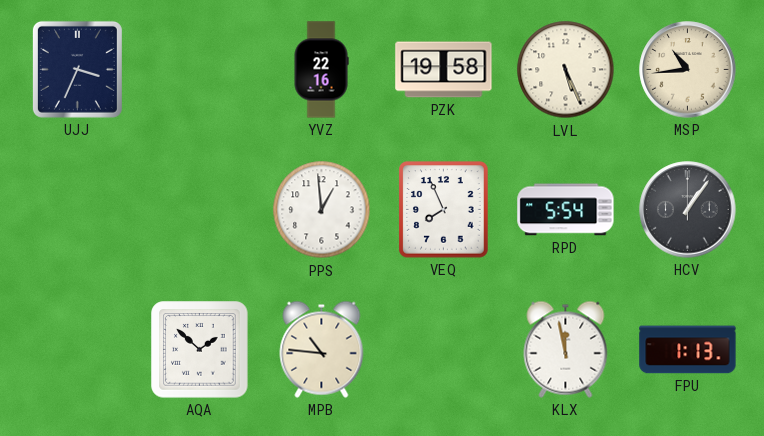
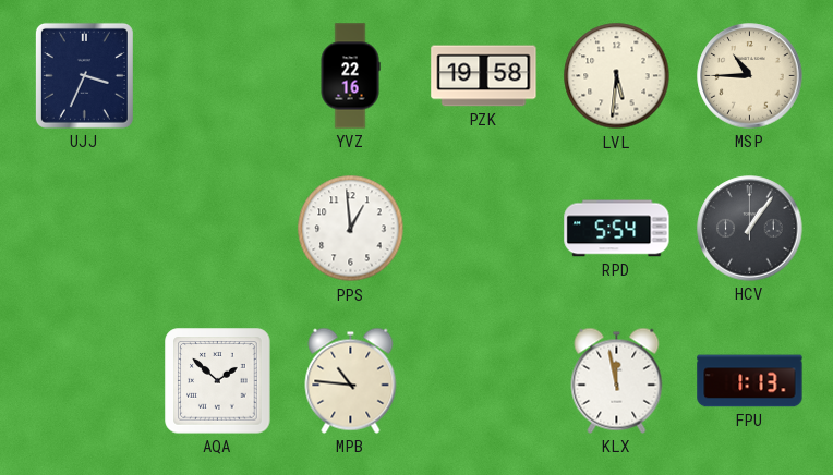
LVL: 5:26 -> 5:31
MSP: 10:44 -> 10:45
VEQ: 7:56 -> none
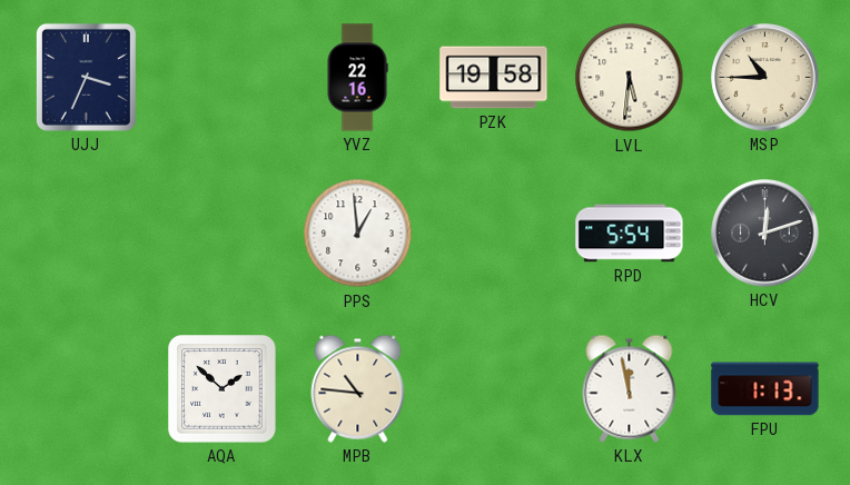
HCV: 1:06 -> 12:12
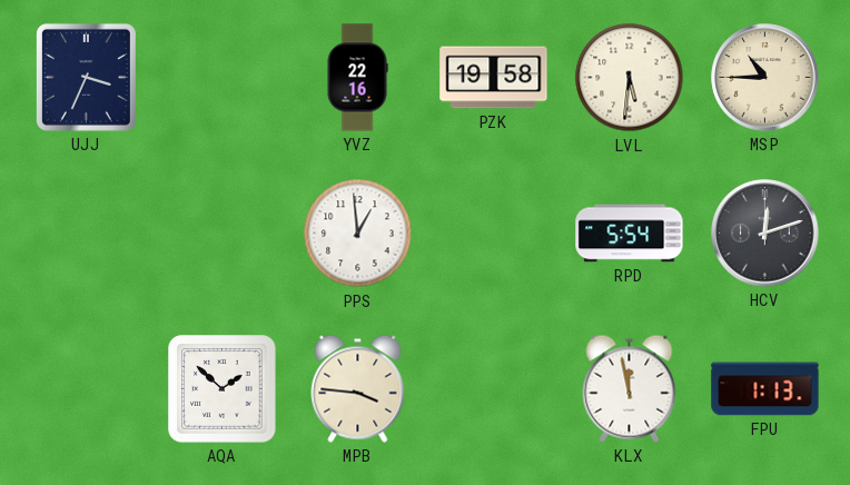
MPB: 10:46 -> 3:46
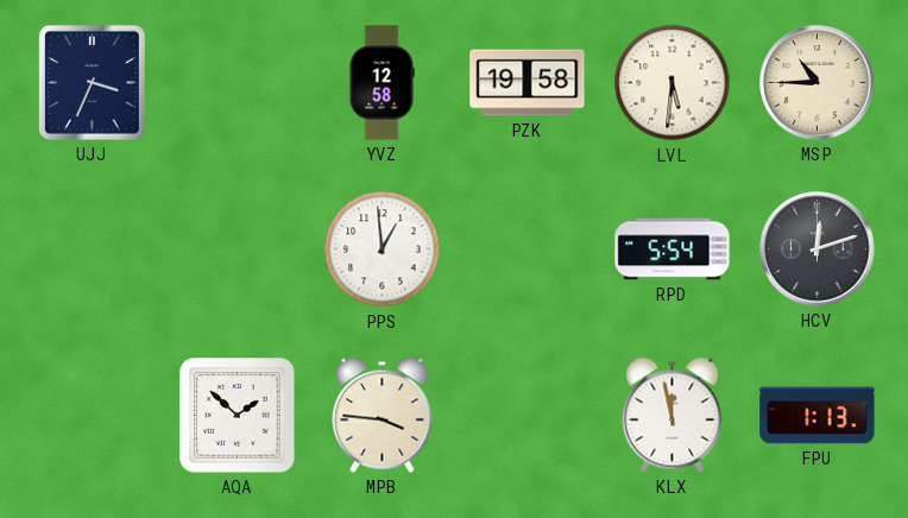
YVZ: 22:16 -> 12:58
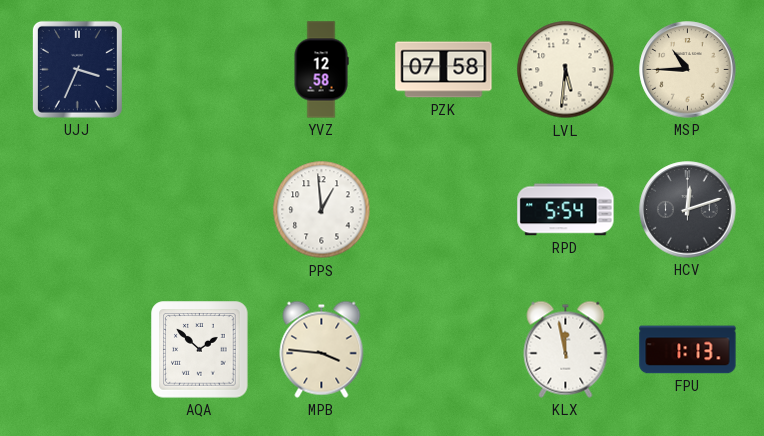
PZK: 19:58 -> 07:58
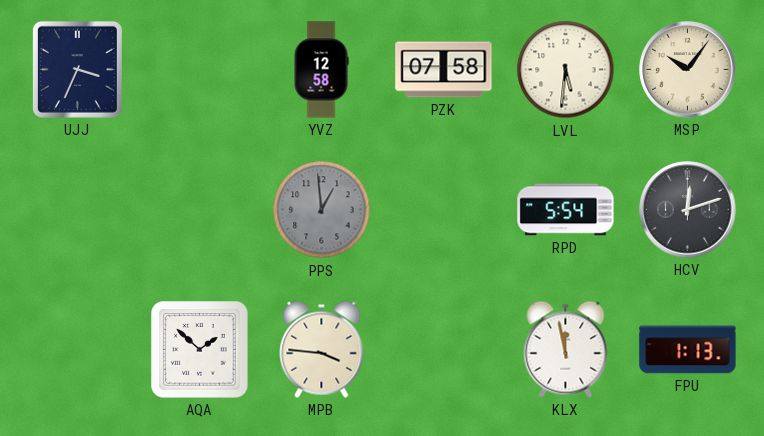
MSP: 10:45 -> 10:06
PPS dial: white -> grey
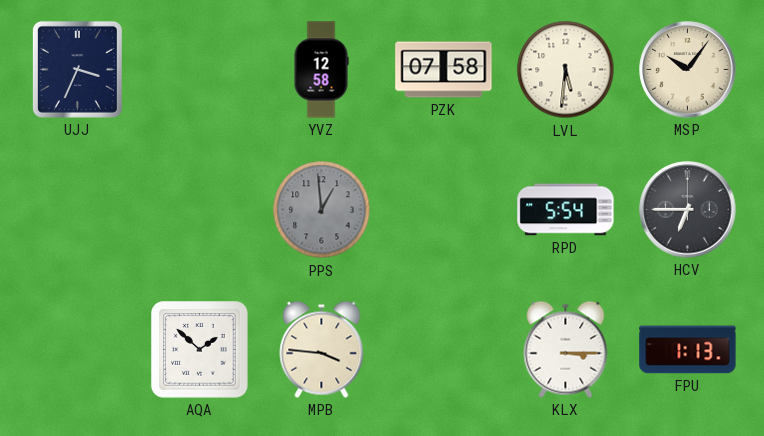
HCV: 12:12 -> 6:45
KLX: 11:58 -> 3:15
